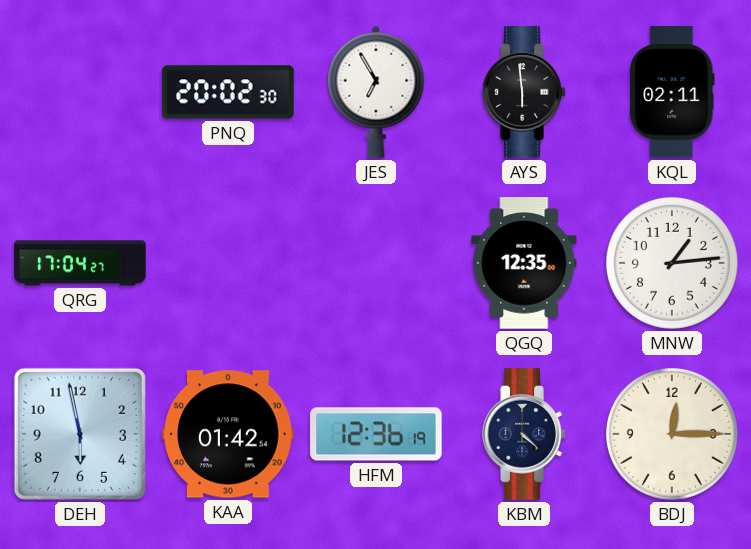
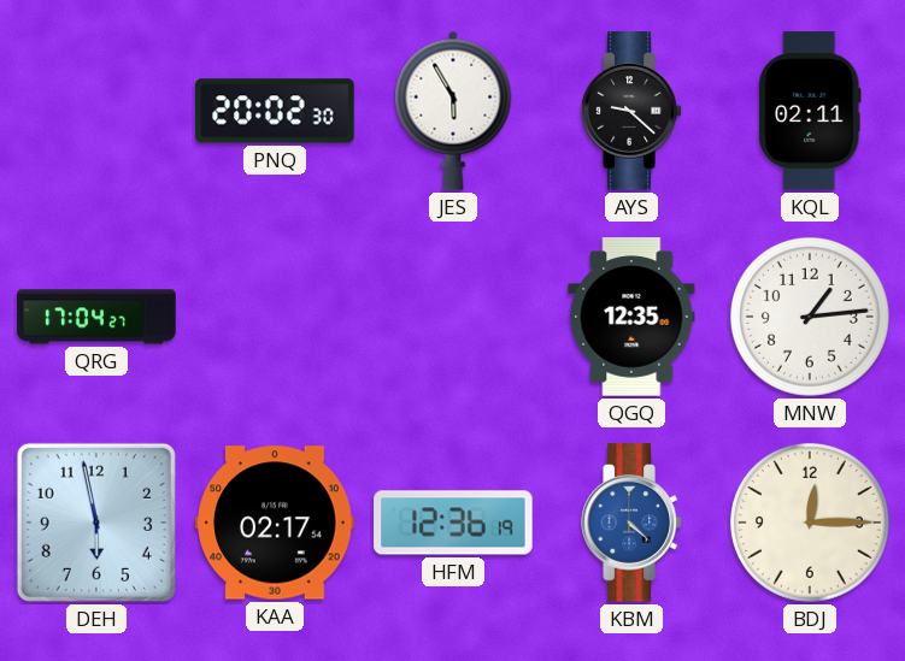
JES: 6:55 -> 5:55
AYS: 5:59 -> 9:22
KAA: 01:42 -> 02:17
KBM dial: navy -> blue
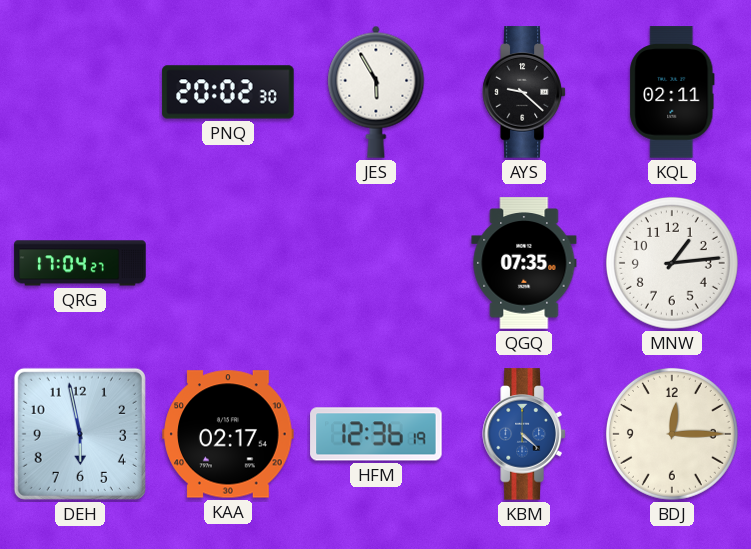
QGQ: 12:35 -> 07:35
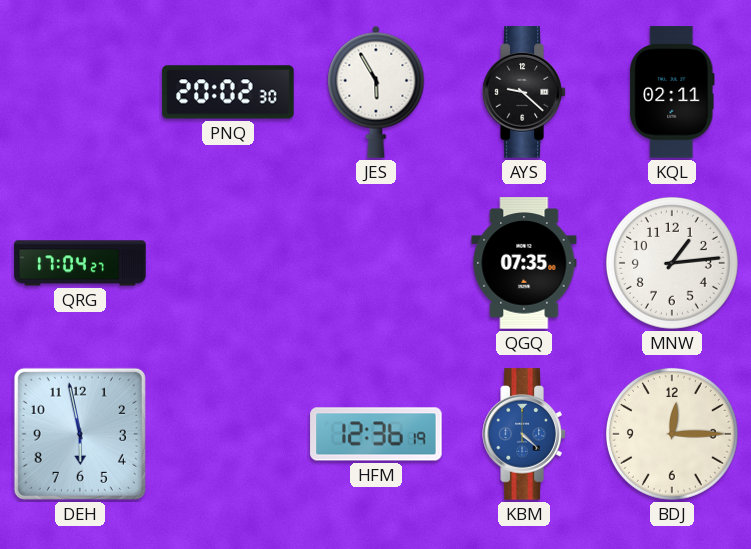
KAA: 02:17 -> none
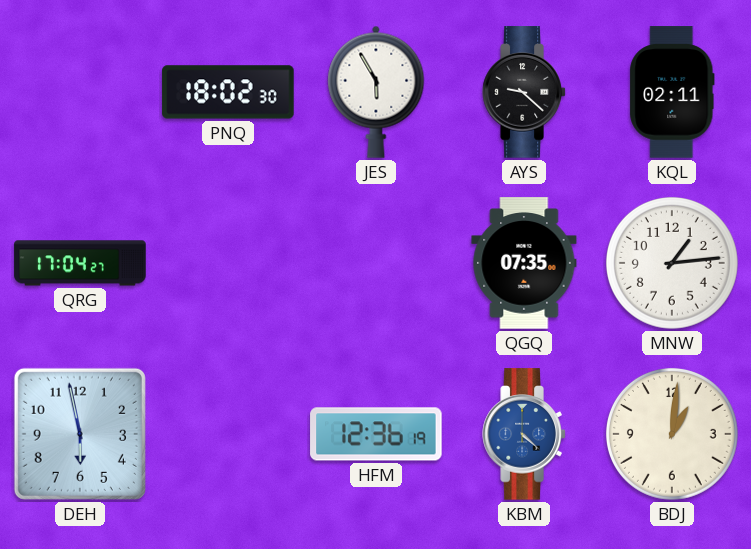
PNQ: 20:02 -> 18:02
BDJ: 12:15 -> 1:01
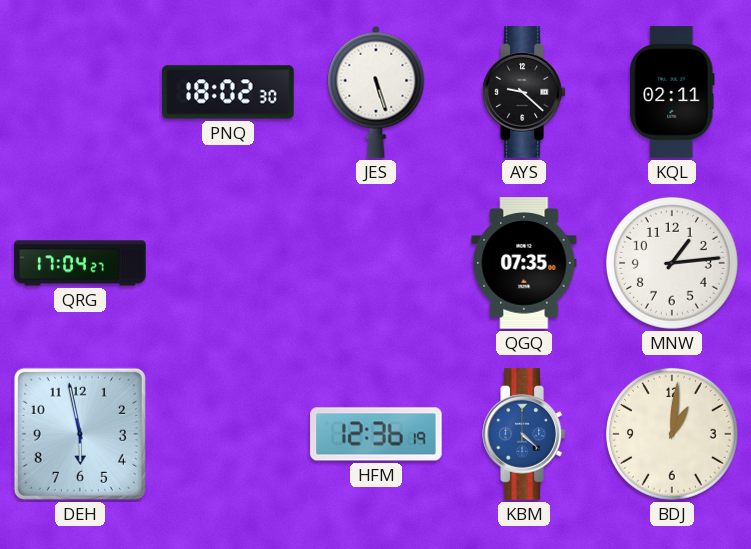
JES: 5:55 -> 5:27
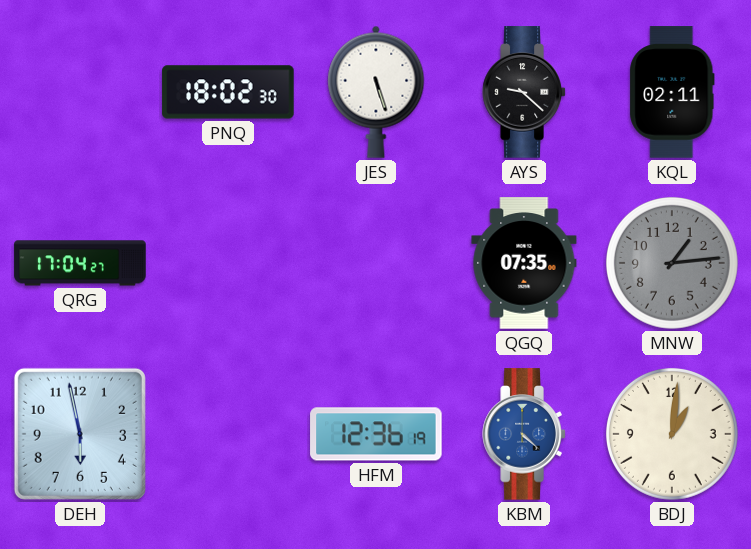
MNW dial: white -> grey
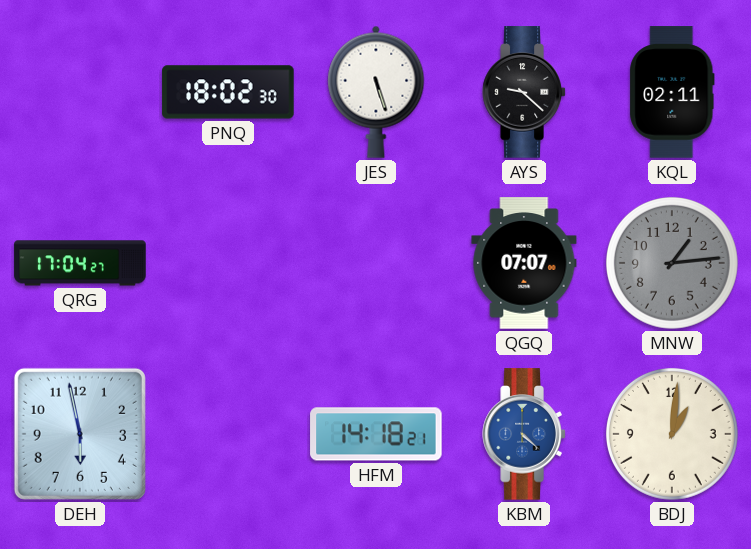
QGQ: 07:35 -> 07:07
HFM: 12:36 -> 14:18
